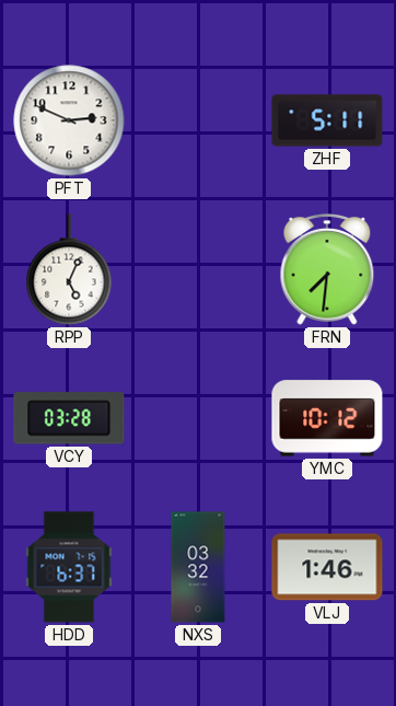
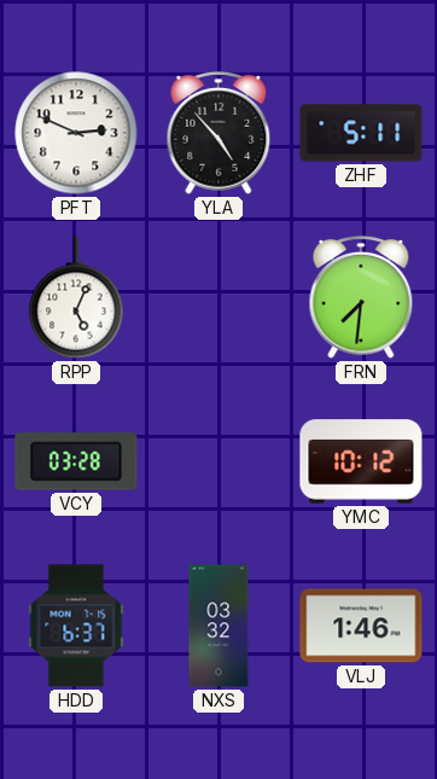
YLA: none -> 4:53
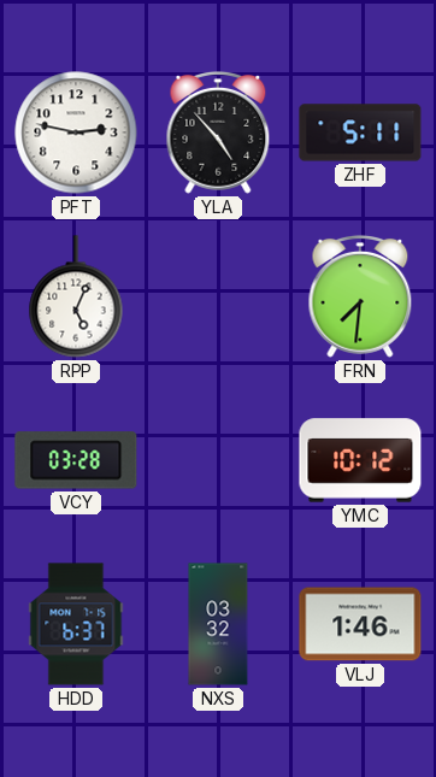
PFT: 2:49 -> 2:47
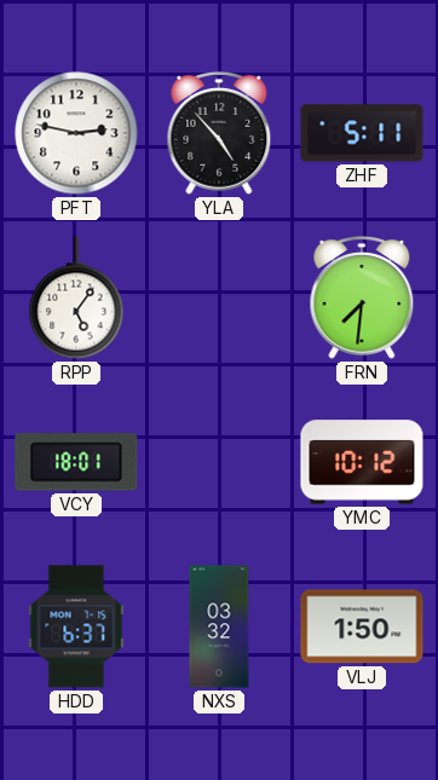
RPP: 5:04 -> 5:06
VCY: 03:28 -> 18:01
VLJ: 1:46 -> 1:50
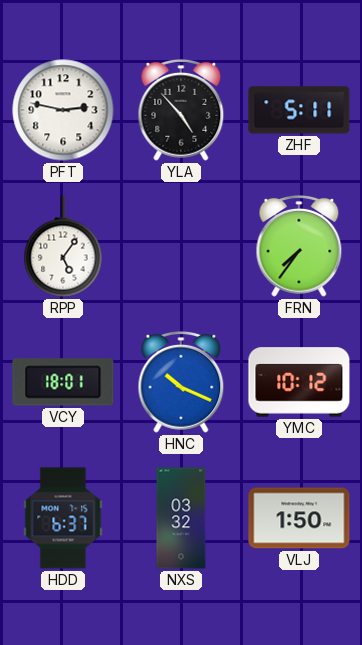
FRN: 7:31 -> 7:36
HNC: none -> 10:19
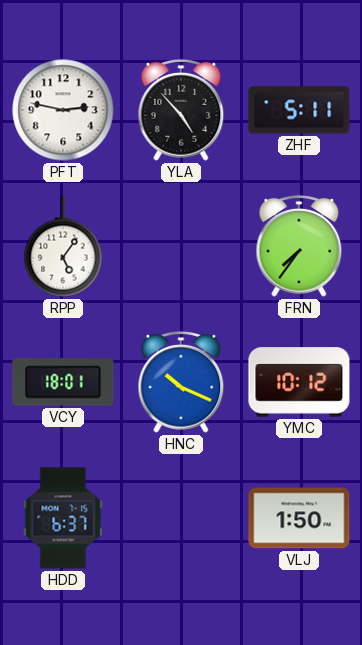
NXS: 03:32 -> none
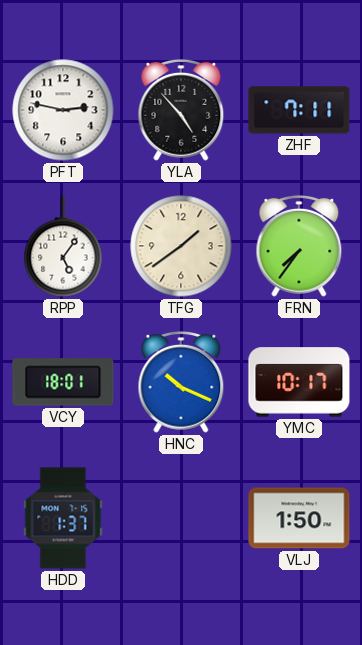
ZHF: 5:11 -> 7:11
TFG: none -> 1:39
YMC: 10:12 -> 10:17
HDD: 6:37 -> 1:37
